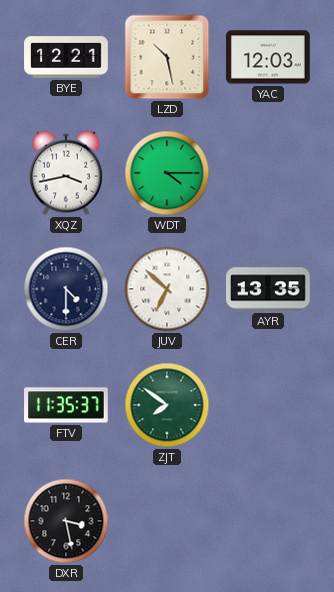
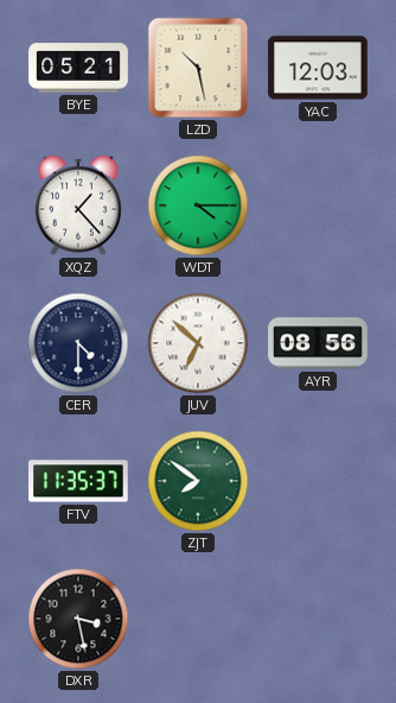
BYE: 12:21 -> 05:21
XQZ: 3:43 -> 1:23
AYR: 13:35 -> 08:56
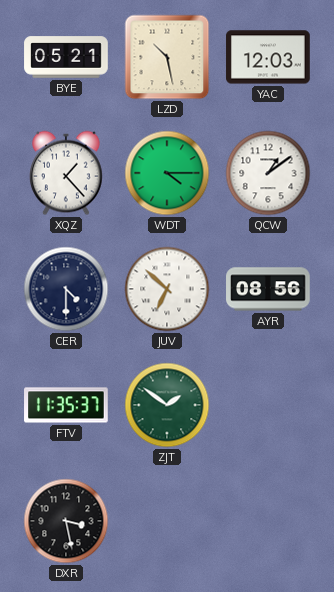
QCW: none -> 1:09
ZJT: 7:51 -> 1:51
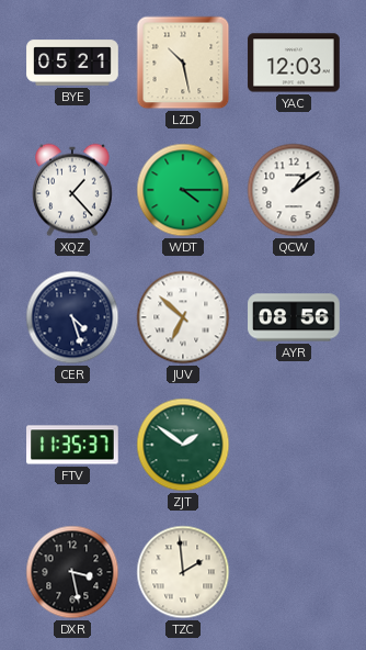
CER: 4:30 -> 4:27
TZC: none -> 1:59
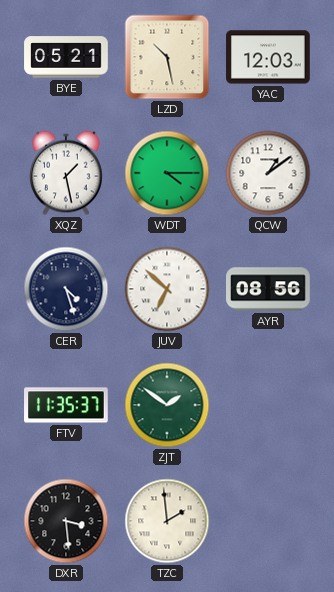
XQZ: 1:23 -> 1:28
DXR: 3:28 -> 3:29
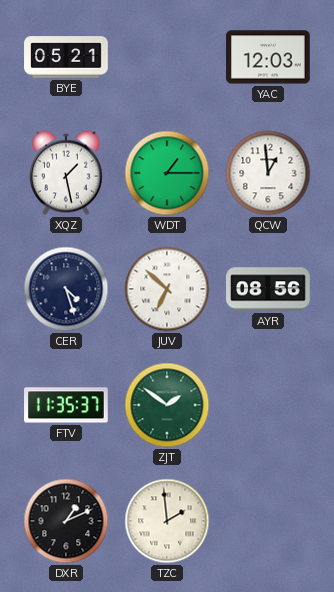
LZD: 10:28 -> none
WDT: 4:15 -> 1:15
QCW: 1:09 -> 12:59
DXR: 3:29 -> 1:11
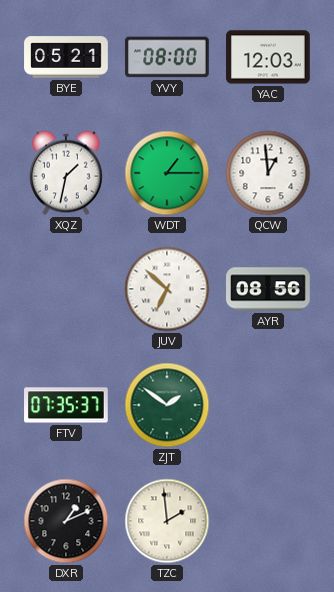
YVY: none -> 08:00
XQZ: 1:28 -> 1:32
CER: 4:27 -> none
FTV: 11:35 -> 07:35
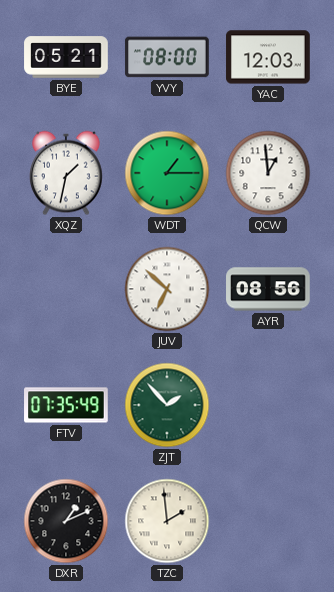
FTV: 07:35:37 -> 07:35:49
ZJT: 1:51 -> 1:53
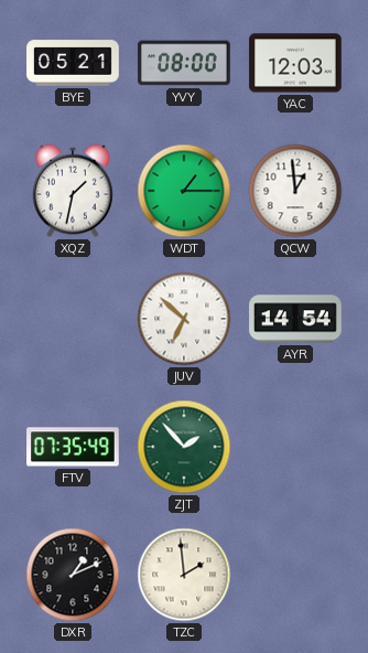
AYR: 08:56 -> 14:54
